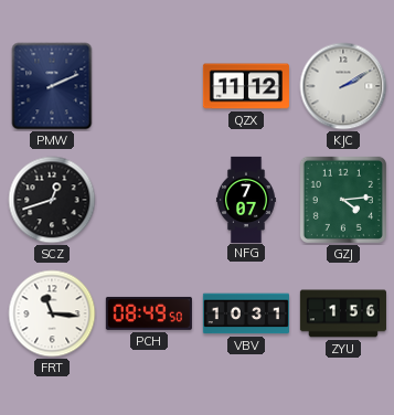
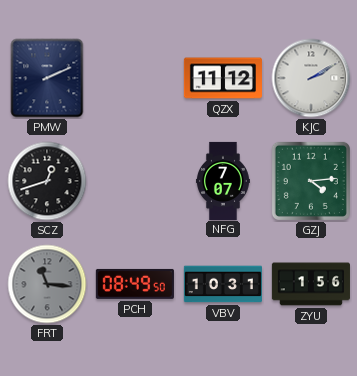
FRT dial: white -> grey
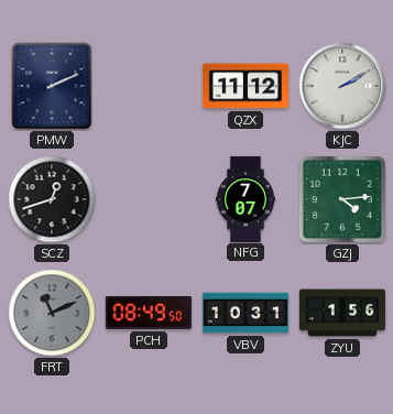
FRT: 11:16 -> 11:11
